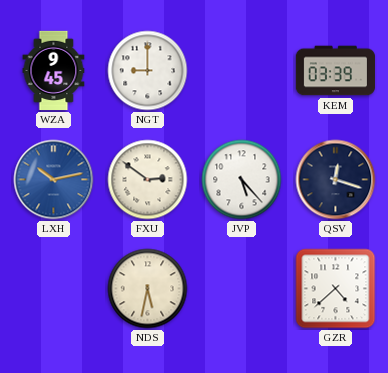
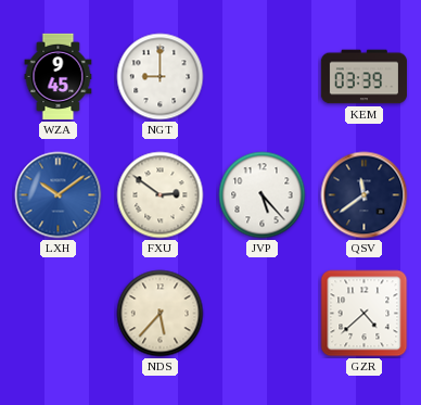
LXH: 10:13 -> 10:09
QSV: 12:18 -> 11:39
NDS: 5:32 -> 5:37
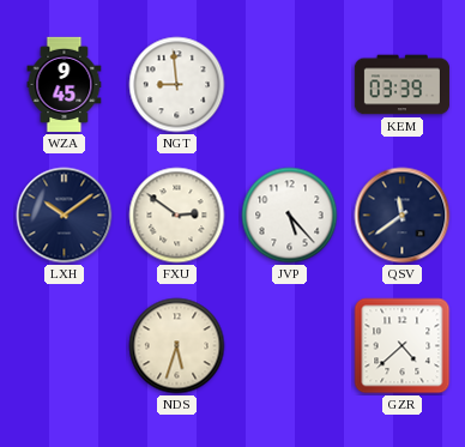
NGT: 9:00 -> 8:59
LXH dial: blue -> navy
NDS: 5:37 -> 5:33
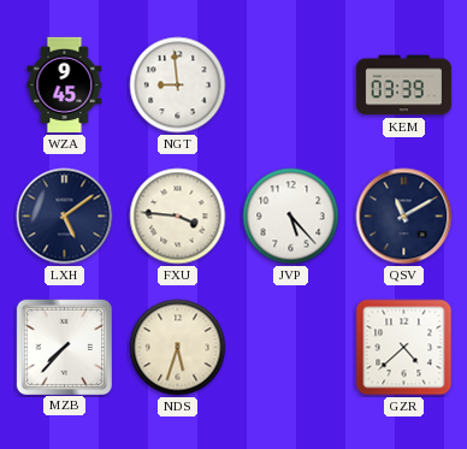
LXH: 10:09 -> 5:09
FXU: 2:51 -> 3:46
QSV: 11:39 -> 11:10
MZB: none -> 7:37
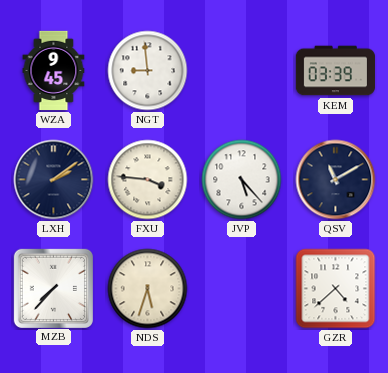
LXH: 5:09 -> 2:09
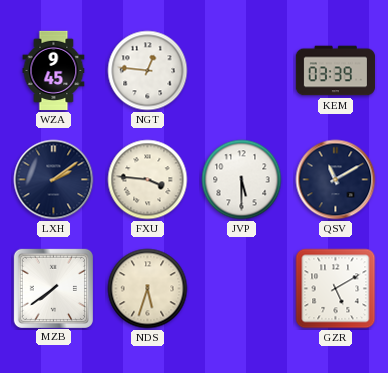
NGT: 8:59 -> 12:46
JVP: 5:23 -> 5:30
MZB: 7:37 -> 7:39
GZR: 4:38 -> 5:10
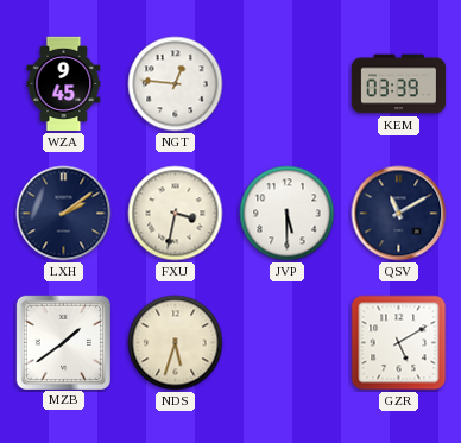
FXU: 3:46 -> 3:32
MZB: 7:39 -> 1:39
